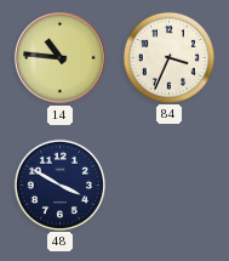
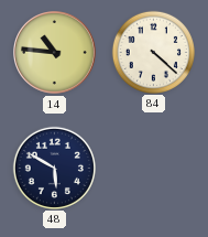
84: 3:34 -> 4:22
48: 3:50 -> 5:50
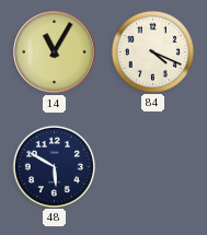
14: 10:46 -> 11:05
84: 4:22 -> 4:19
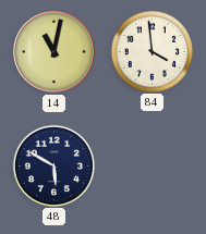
14: 11:05 -> 11:02
84: 4:19 -> 3:59
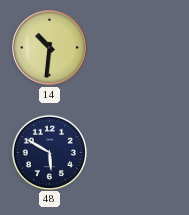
14: 11:02 -> 10:31
84: 3:59 -> none
